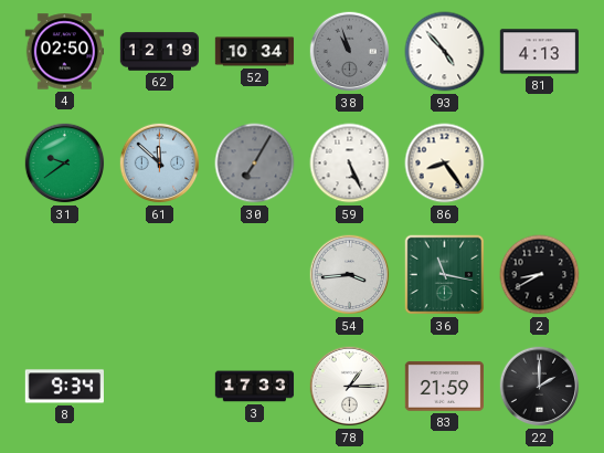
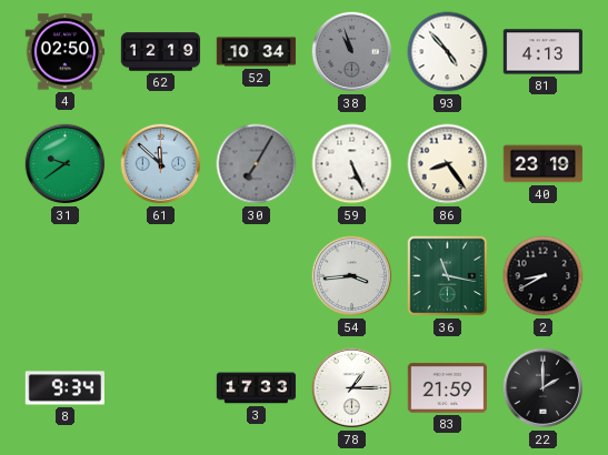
40: none -> 23:19
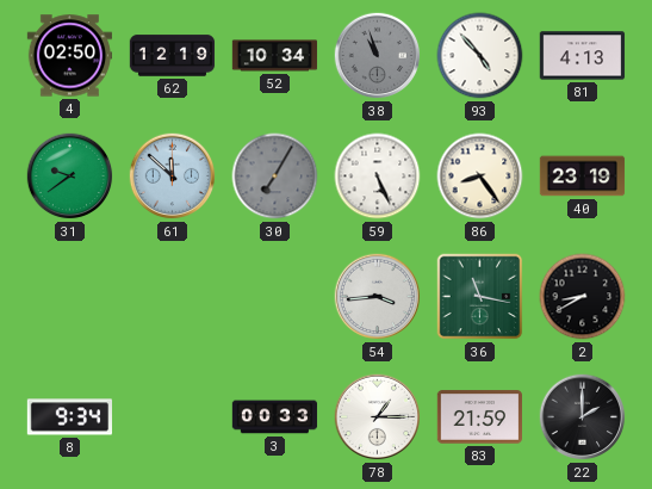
3: 17:33 -> 00:33
